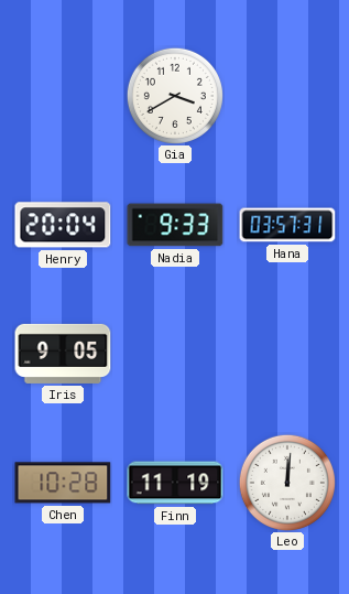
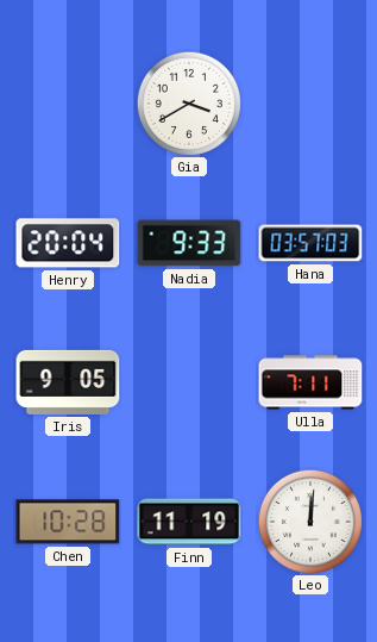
Hana: 03:57:31 -> 03:57:03
Ulla: none -> 7:11
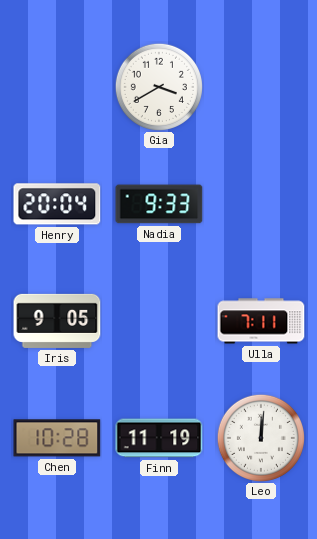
Hana: 03:57 -> none
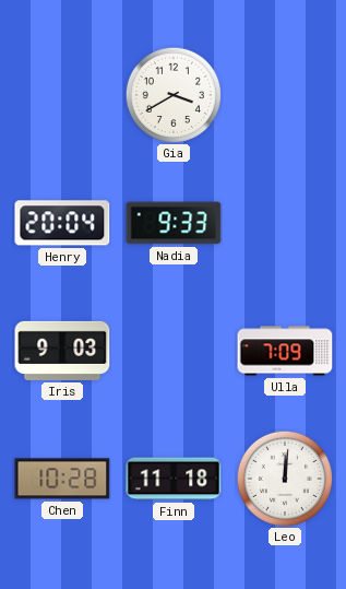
Iris: 9:05 -> 9:03
Ulla: 7:11 -> 7:09
Finn: 11:19 -> 11:18
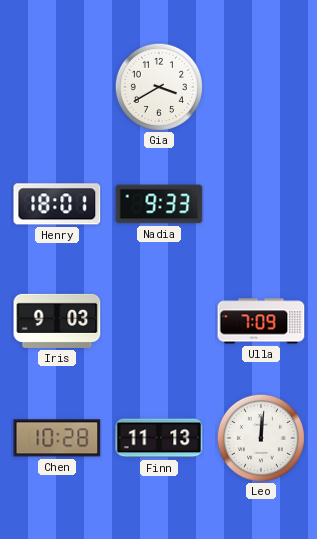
Henry: 20:04 -> 18:01
Finn: 11:18 -> 11:13
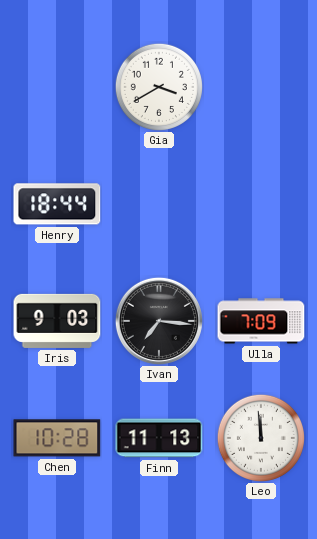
Henry: 18:01 -> 18:44
Nadia: 9:33 -> none
Ivan: none -> 7:16
Leo: 12:01 -> 11:59
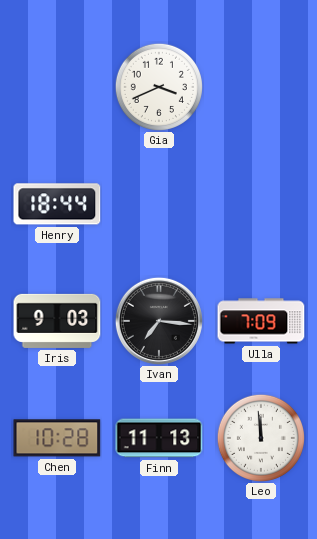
Gia: 3:40 -> 3:41
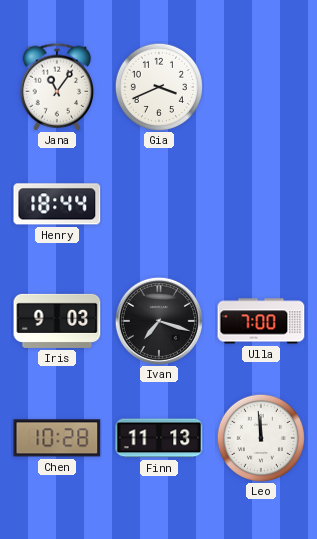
Jana: none -> 11:06
Ivan: 7:16 -> 7:18
Ulla: 7:09 -> 7:00
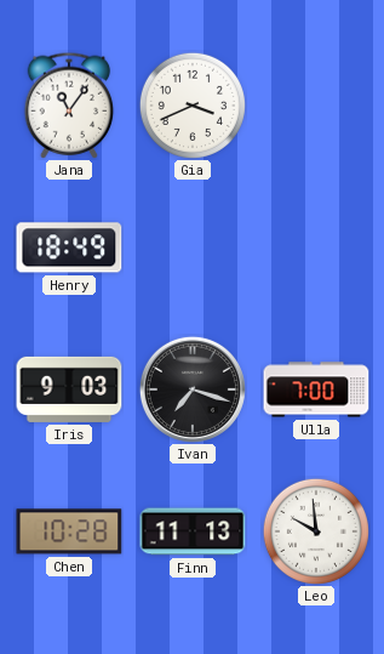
Henry: 18:44 -> 18:49
Leo: 11:59 -> 9:59
